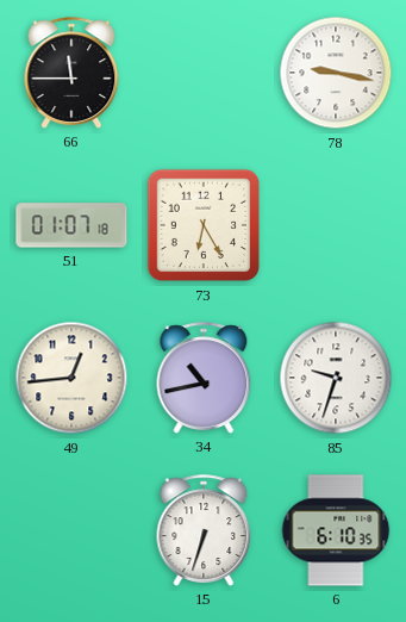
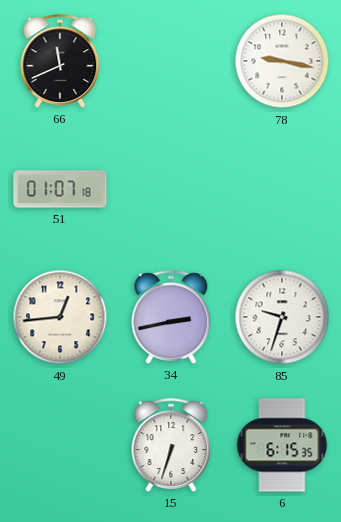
66: 11:45 -> 11:41
73: 6:25 -> none
34: 10:43 -> 2:43
6: 6:10 -> 6:15
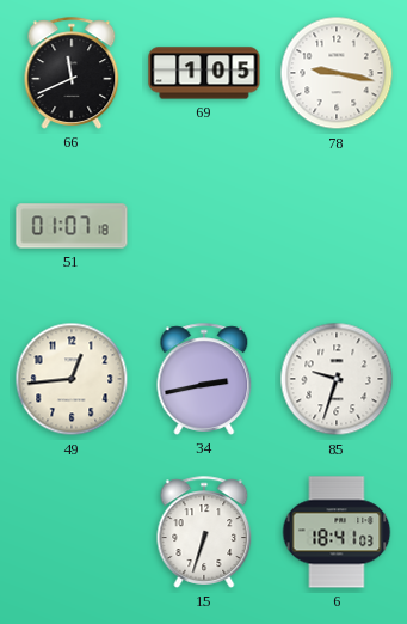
69: none -> 1:05
6: 6:15 -> 18:41
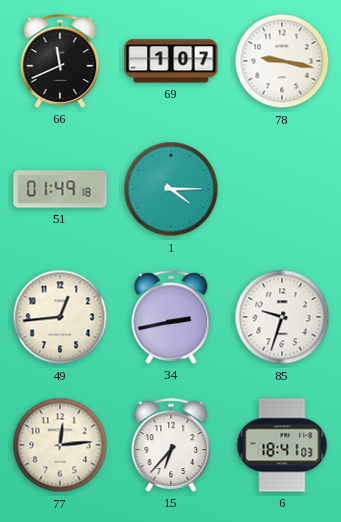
69: 1:05 -> 1:07
51: 01:07 -> 01:49
1: none -> 4:15
77: none -> 12:14
15: 6:33 -> 6:37
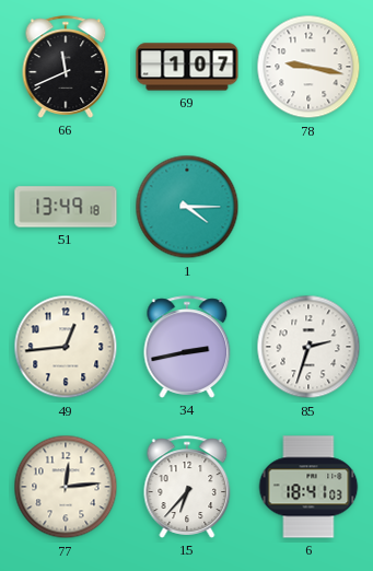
51: 01:49 -> 13:49
85: 9:33 -> 2:33
